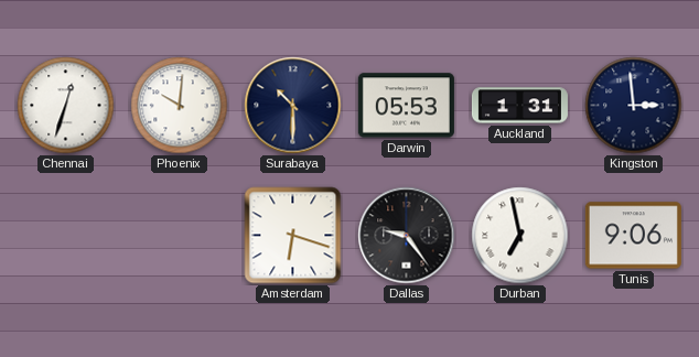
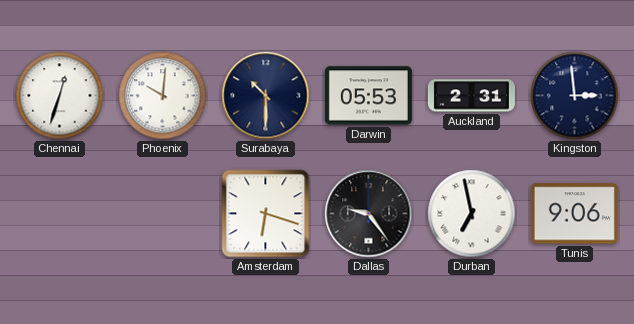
Auckland: 1:31 -> 2:31
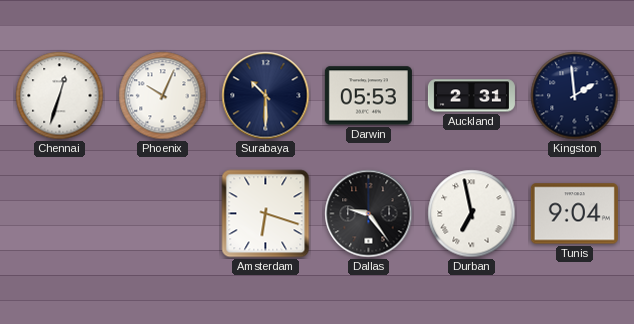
Phoenix: 10:01 -> 10:04
Kingston: 2:59 -> 1:59
Tunis: 9:06 -> 9:04
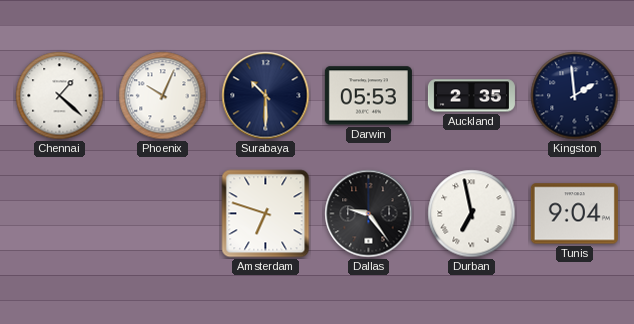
Chennai: 12:33 -> 1:22
Auckland: 2:31 -> 2:35
Amsterdam: 6:18 -> 6:48
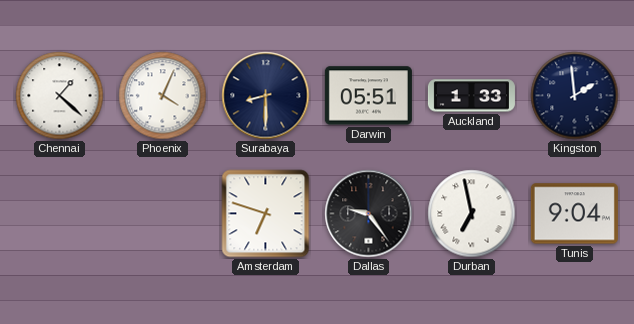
Phoenix: 10:04 -> 4:04
Surabaya: 10:30 -> 8:30
Darwin: 05:53 -> 05:51
Auckland: 2:35 -> 1:33
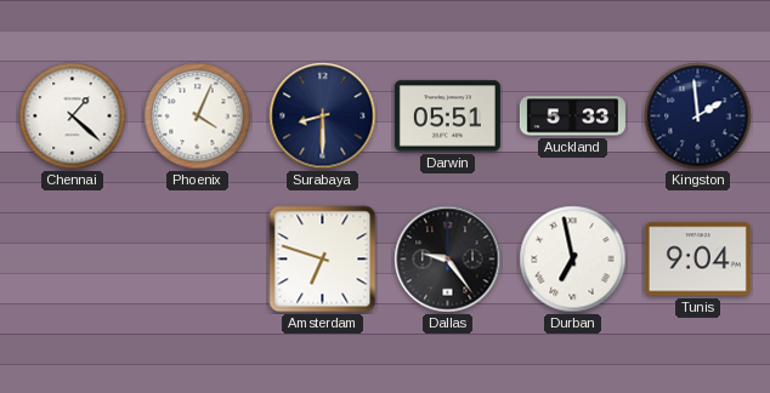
Auckland: 1:33 -> 5:33
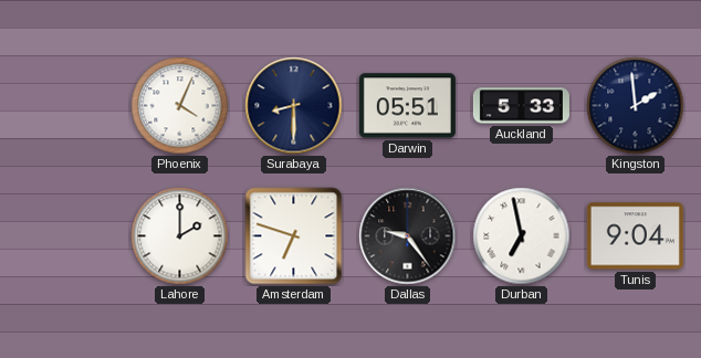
Chennai: 1:22 -> none
Lahore: none -> 2:00
